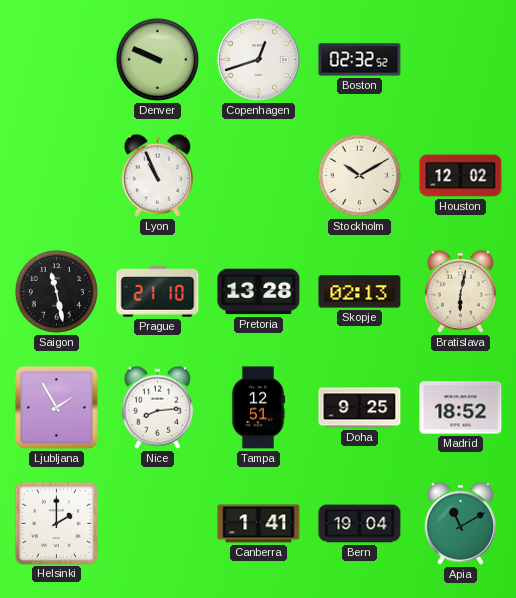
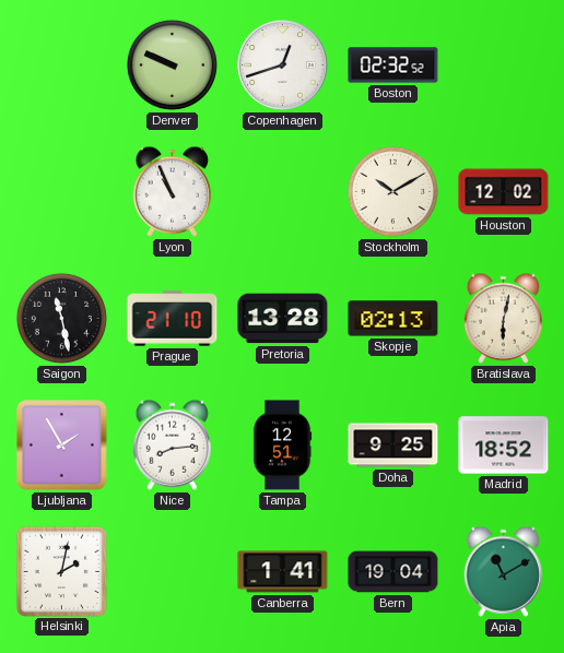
Helsinki: 2:00 -> 2:02
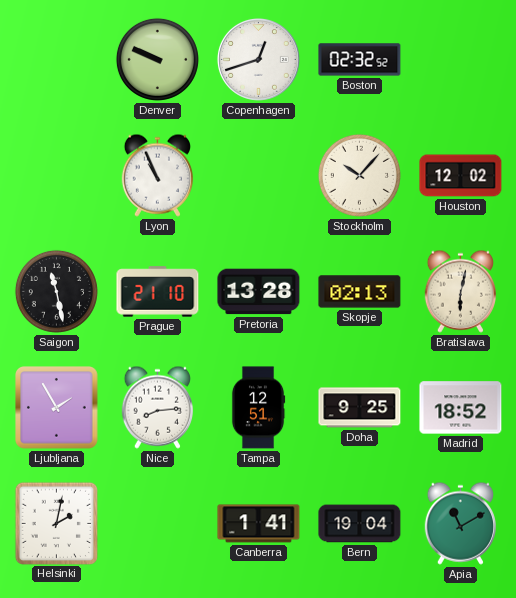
Stockholm: 10:10 -> 10:07
